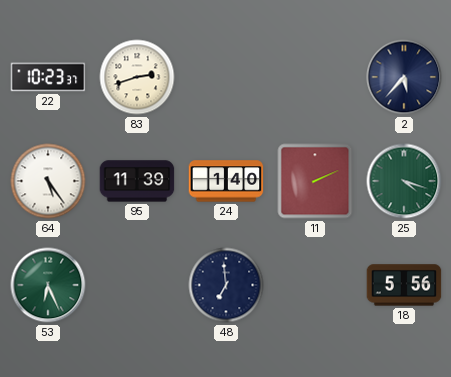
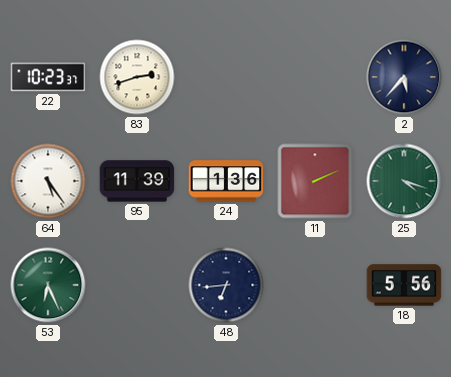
24: 1:40 -> 1:36
48: 6:59 -> 6:44
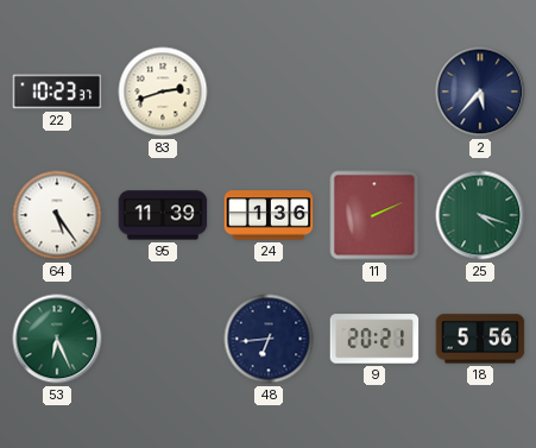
9: none -> 20:21
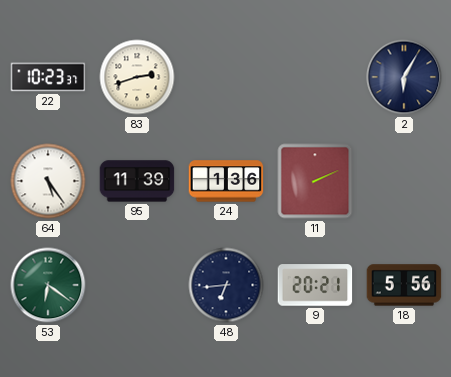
2: 5:37 -> 6:05
25: 4:18 -> none
53: 6:26 -> 6:21
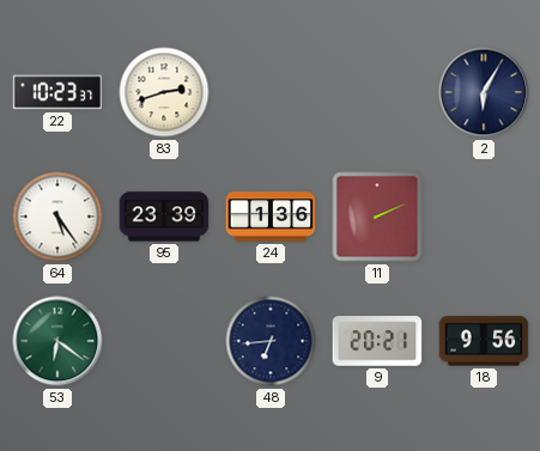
95: 11:39 -> 23:39
18: 5:56 -> 9:56
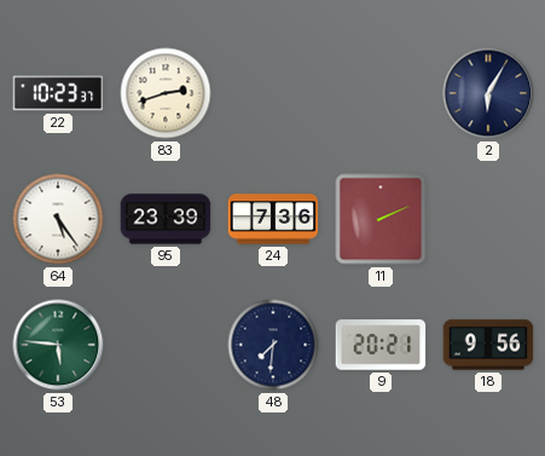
24: 1:36 -> 7:36
53: 6:21 -> 5:46
48: 6:44 -> 7:31
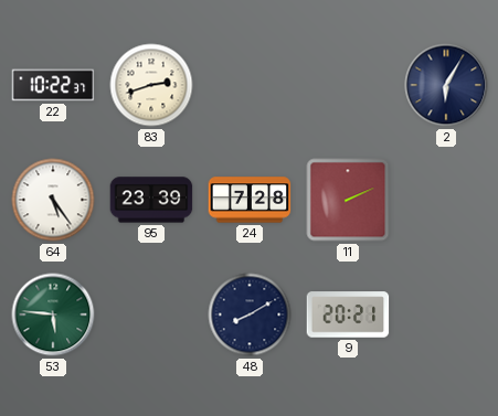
22: 10:23 -> 10:22
24: 7:36 -> 7:28
48: 7:31 -> 8:10
18: 9:56 -> none
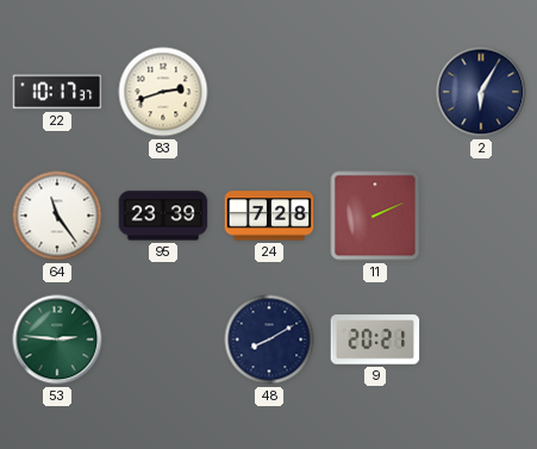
22: 10:22 -> 10:17
64: 5:24 -> 11:24
53: 5:46 -> 2:46
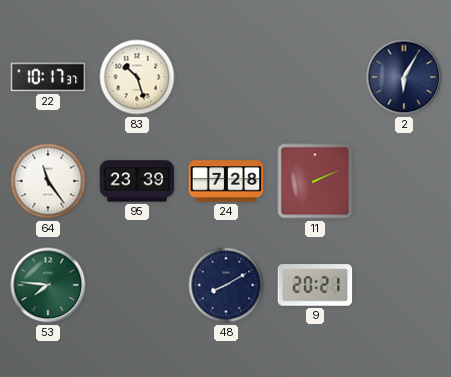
83: 2:42 -> 10:27
53: 2:46 -> 7:46
